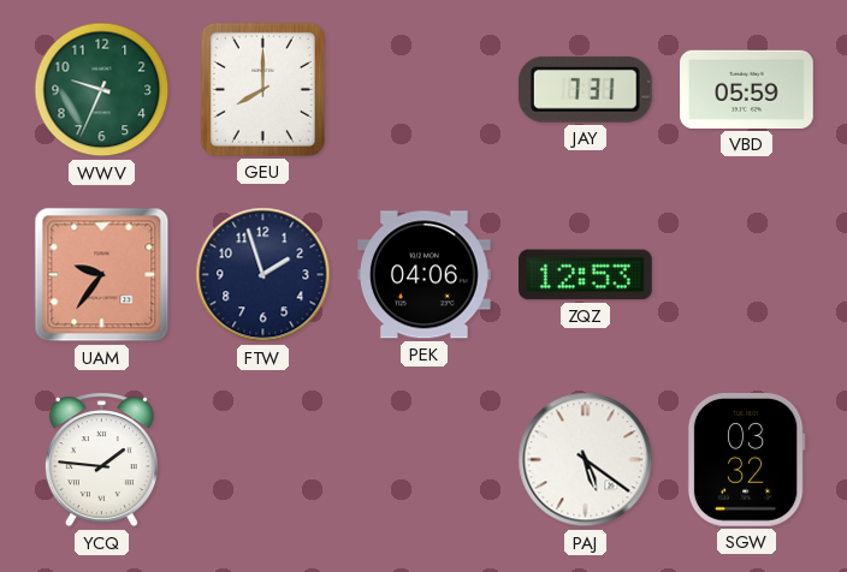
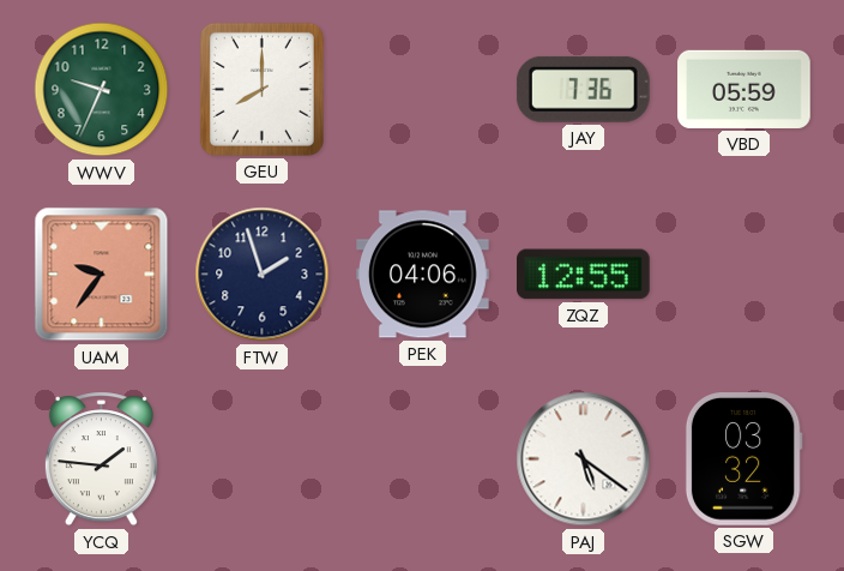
JAY: 7:31 -> 7:36
ZQZ: 12:53 -> 12:55
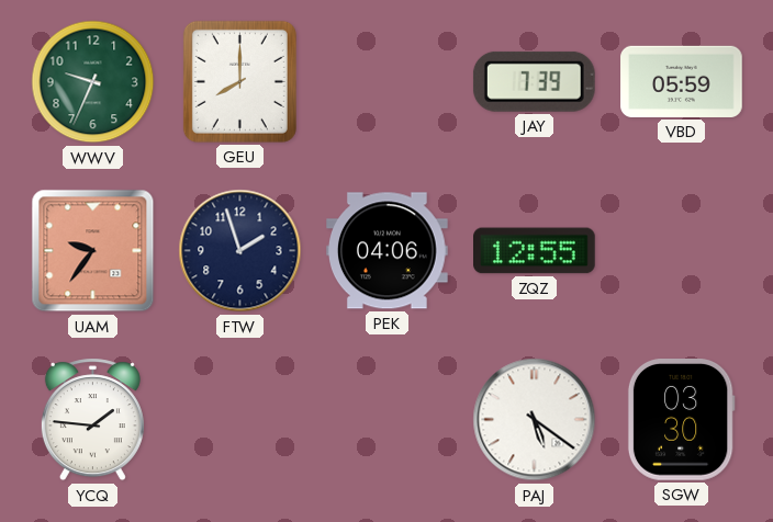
JAY: 7:36 -> 7:39
SGW: 03:32 -> 03:30
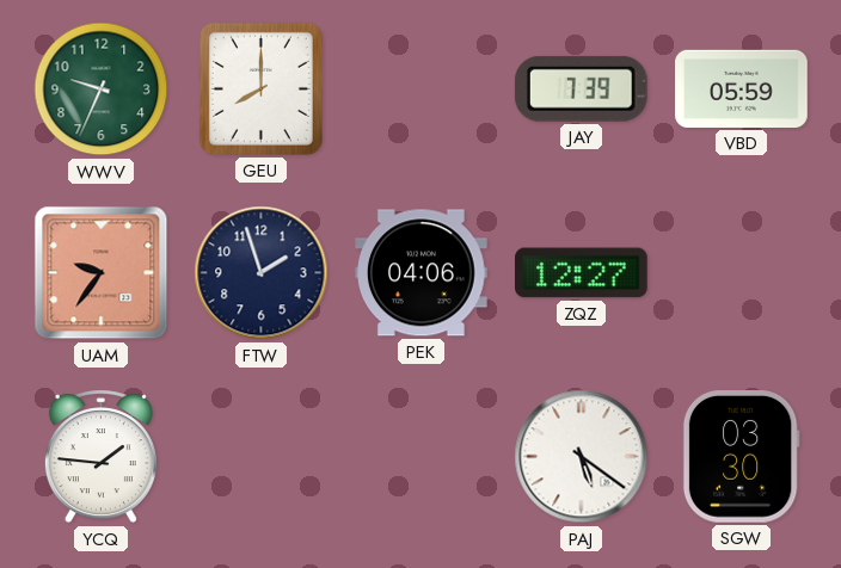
ZQZ: 12:55 -> 12:27
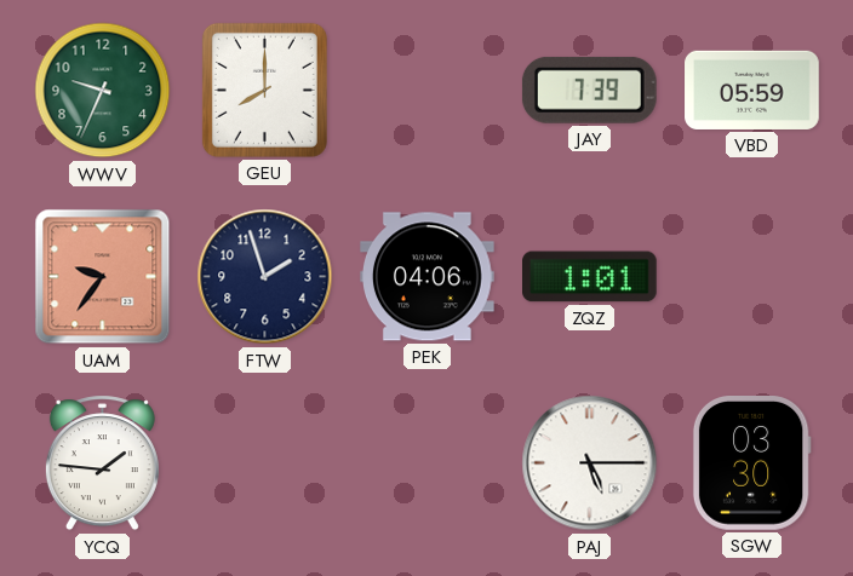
ZQZ: 12:27 -> 1:01
PAJ: 5:21 -> 5:15
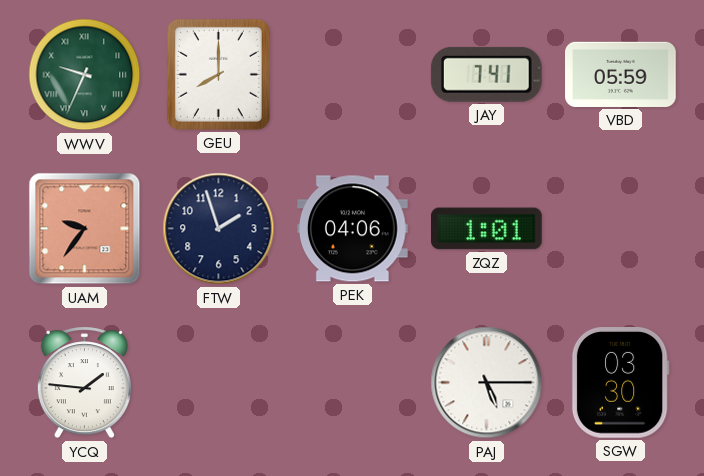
WWV numerals: Arabic -> Roman
JAY: 7:39 -> 7:41
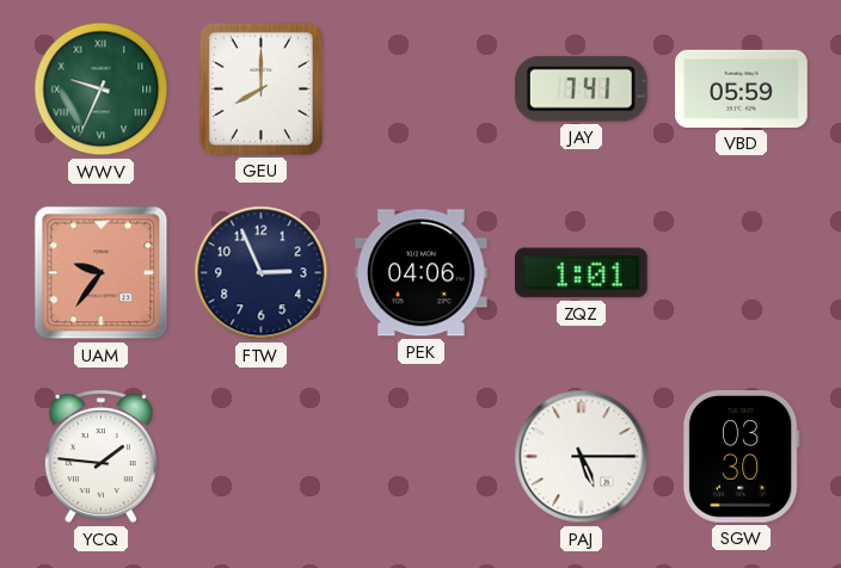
FTW: 1:57 -> 2:56
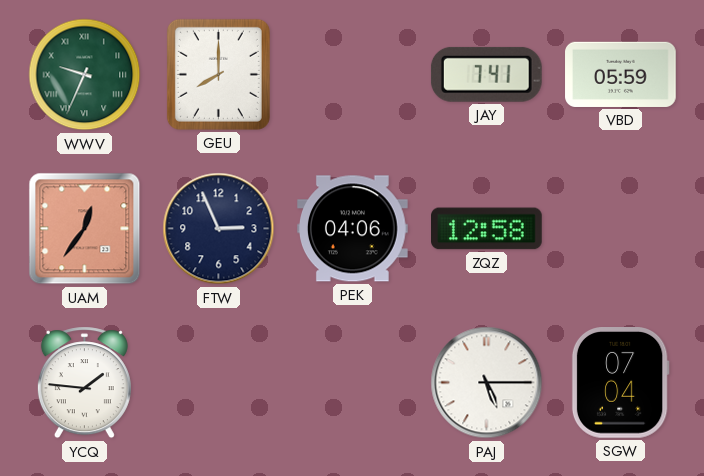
UAM: 9:36 -> 12:36
ZQZ: 1:01 -> 12:58
SGW: 03:30 -> 07:04
